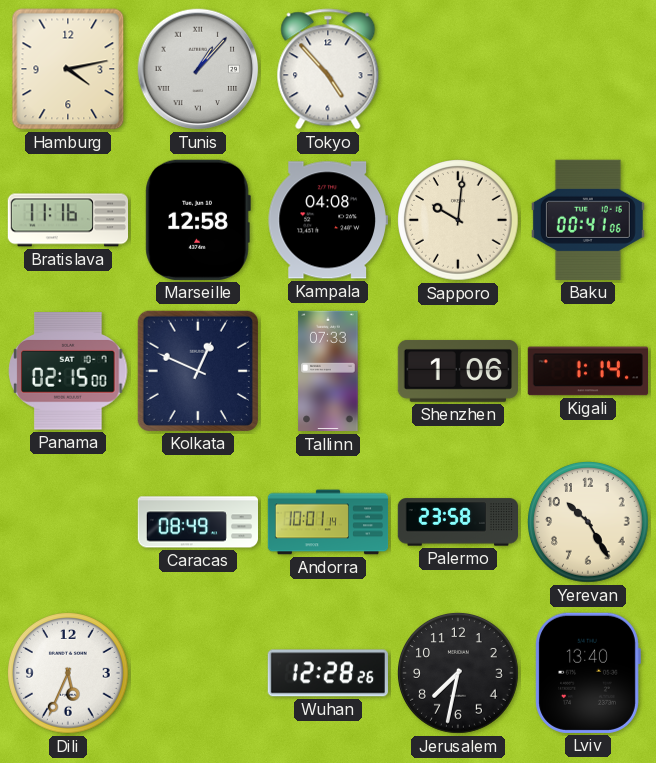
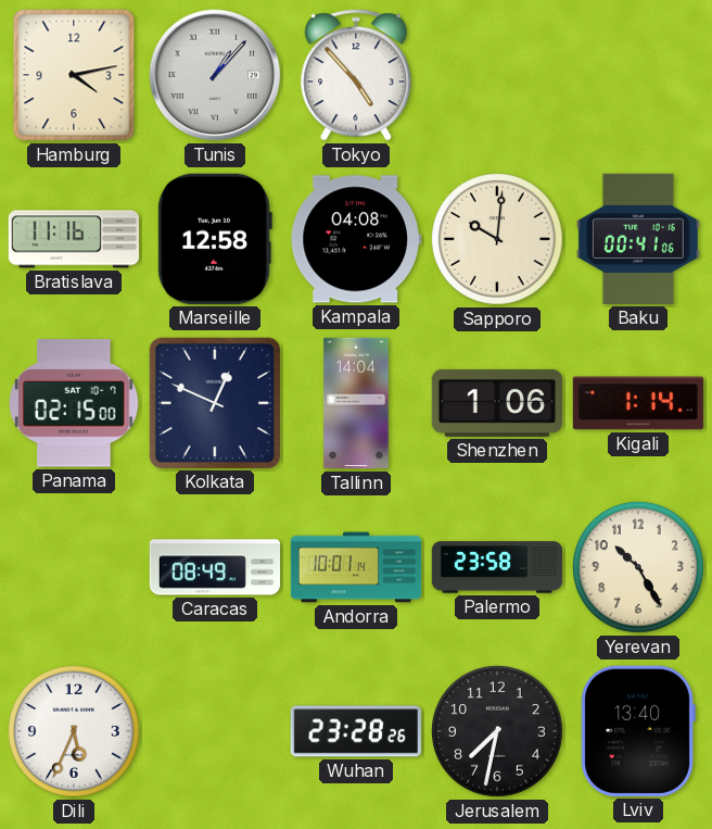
Tallinn: 07:33 -> 14:04
Wuhan: 12:28 -> 23:28
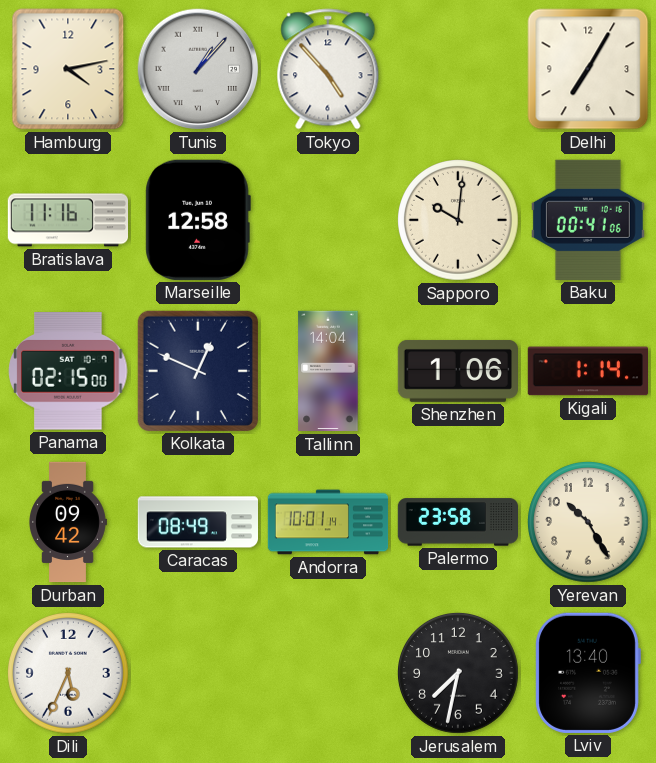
Delhi: none -> 7:05
Kampala: 04:08 -> none
Durban: none -> 09:42
Wuhan: 23:28 -> none
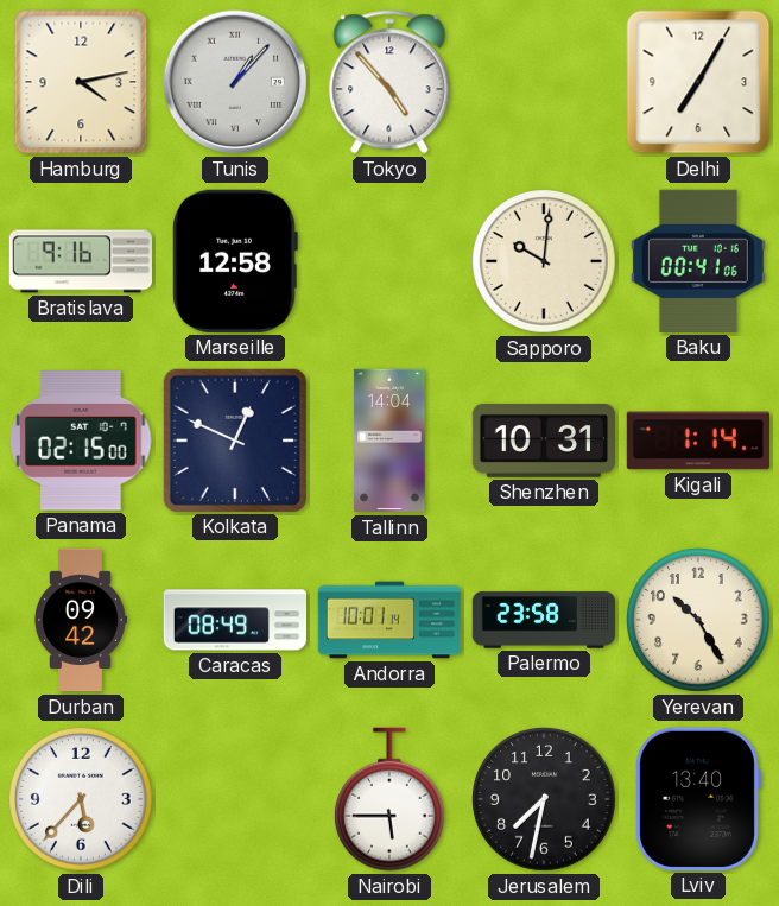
Bratislava: 11:16 -> 9:16
Shenzhen: 1:06 -> 10:31
Dili: 5:34 -> 5:37
Nairobi: none -> 5:45
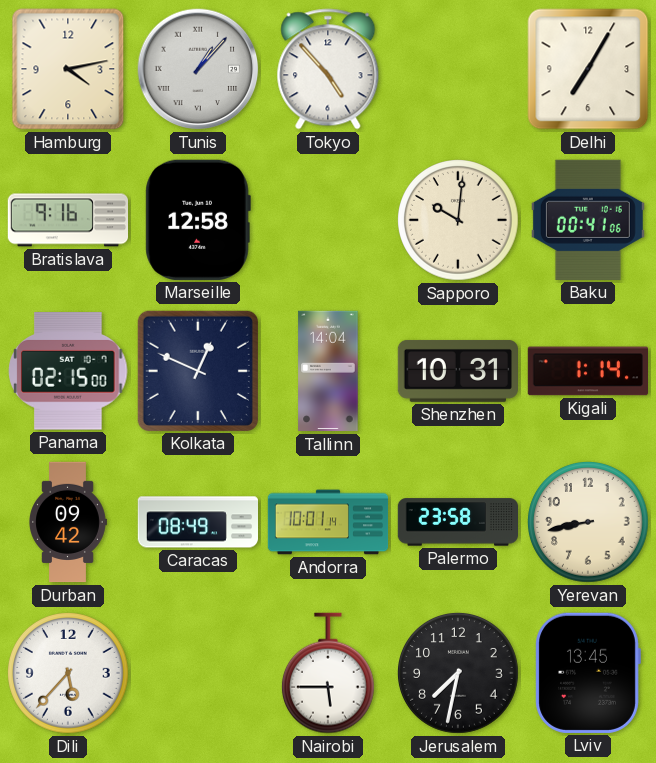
Yerevan: 10:25 -> 8:43
Lviv: 13:40 -> 13:45
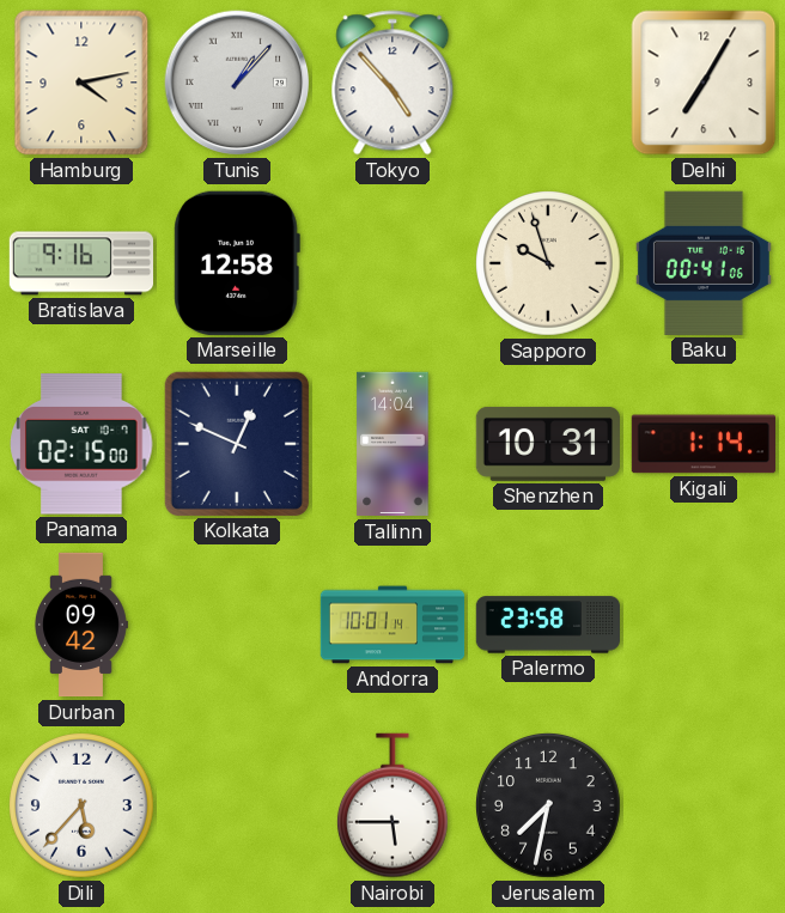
Sapporo: 10:01 -> 9:57
Caracas: 08:49 -> none
Yerevan: 8:43 -> none
Lviv: 13:45 -> none
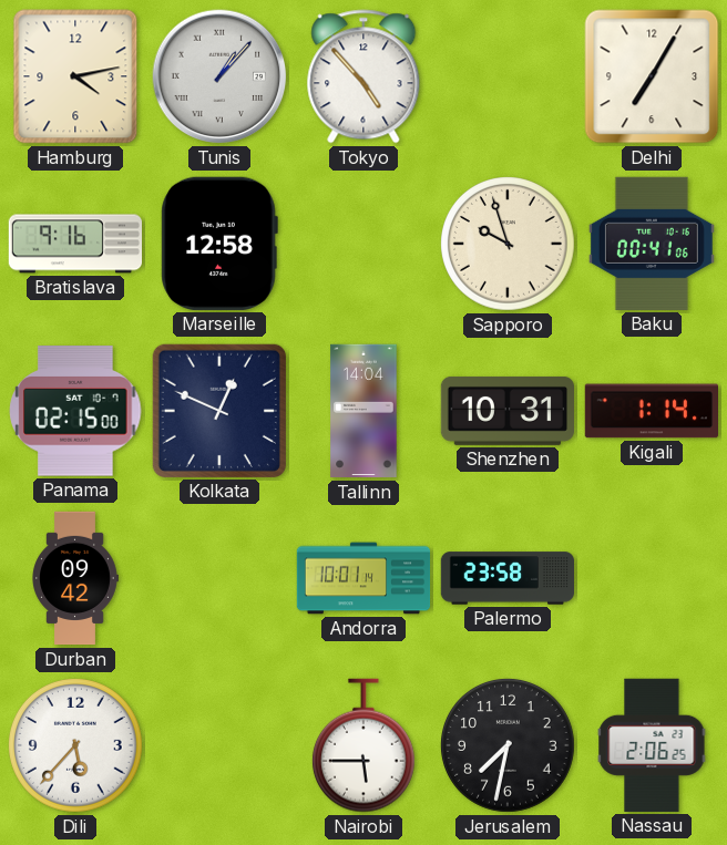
Nassau: none -> 2:06
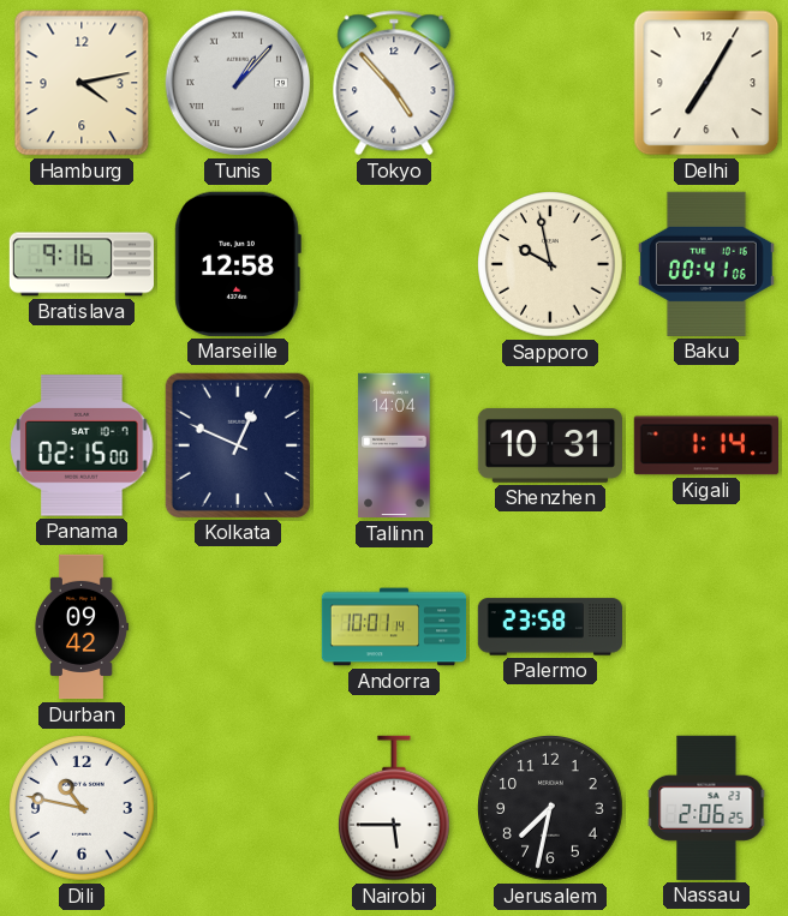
Sapporo: 9:57 -> 9:58
Dili: 5:37 -> 10:47
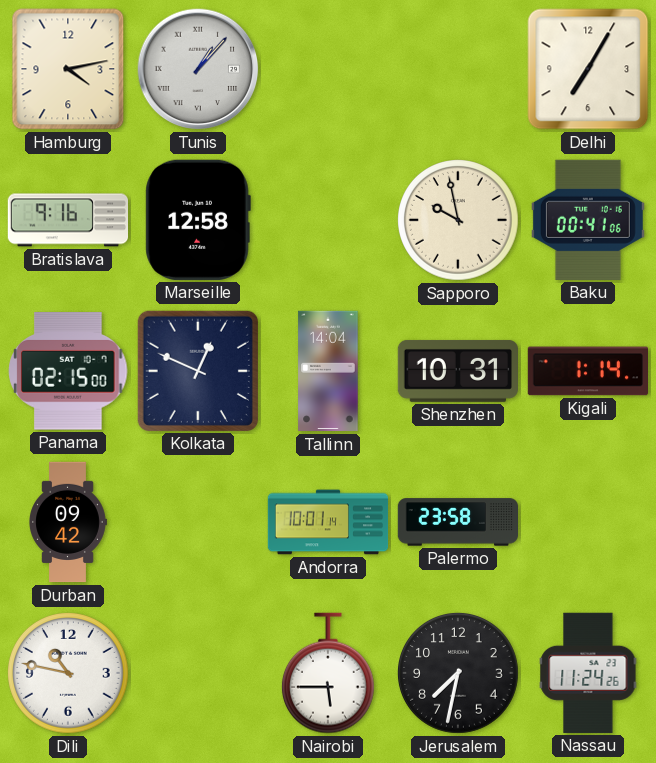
Tokyo: 4:53 -> none
Nassau: 2:06 -> 11:24
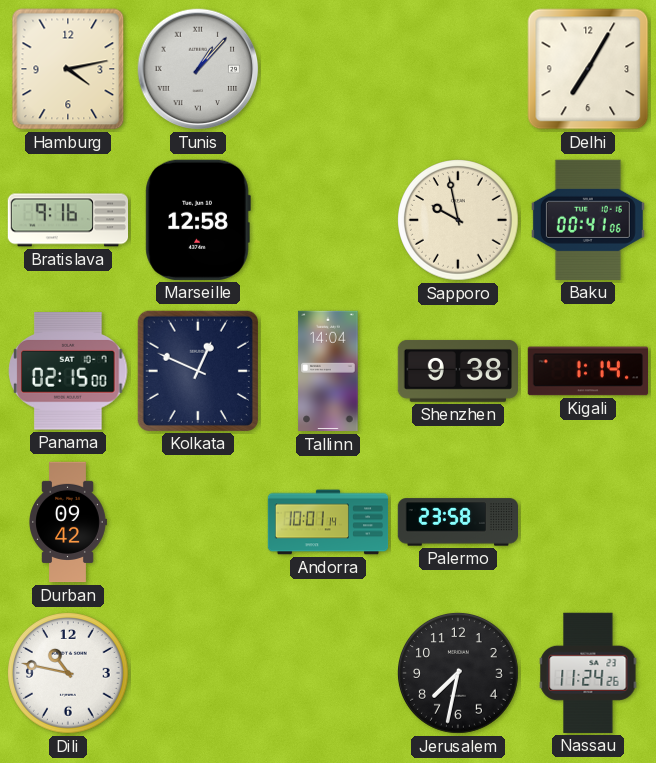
Shenzhen: 10:31 -> 9:38
Nairobi: 5:45 -> none
